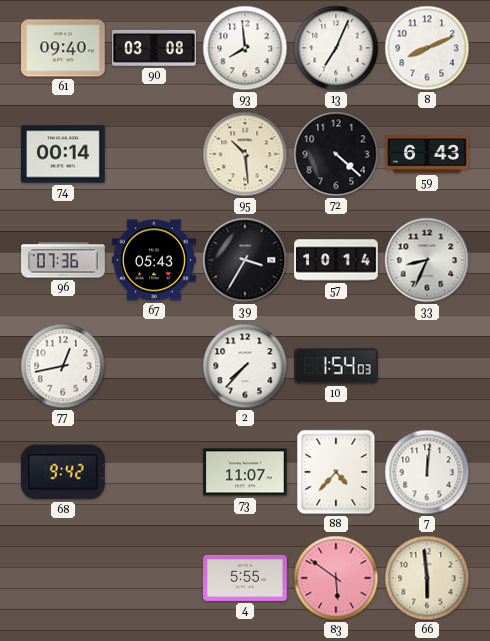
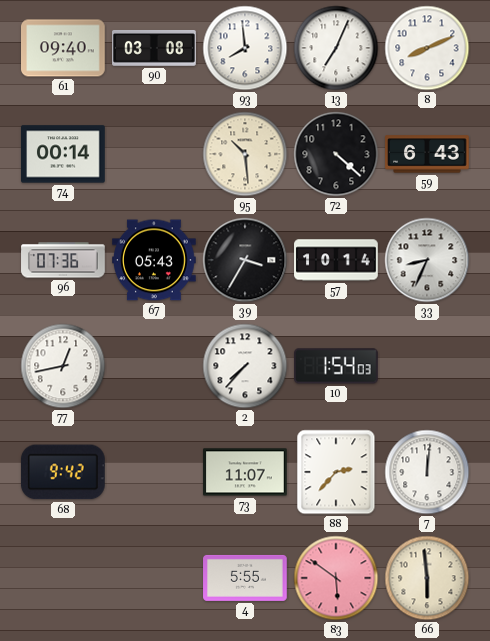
88: 4:37 -> 2:37
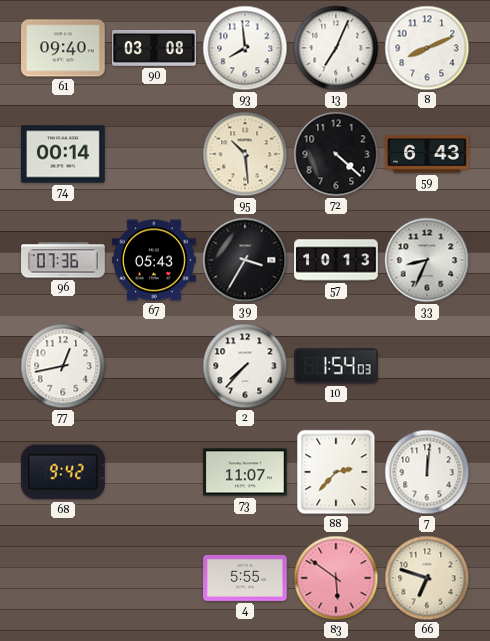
57: 10:14 -> 10:13
66: 5:59 -> 6:48
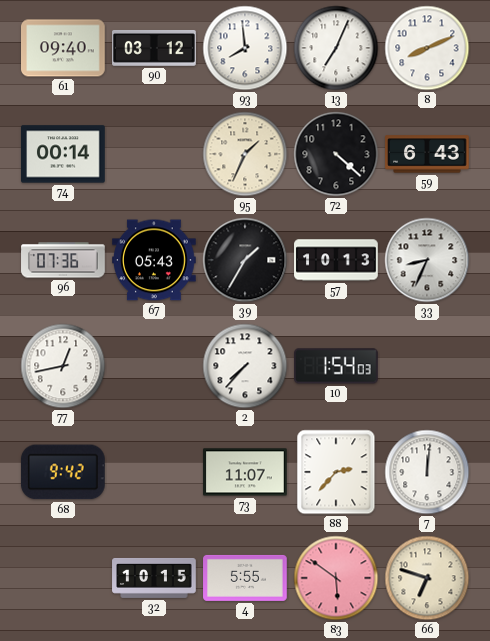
90: 03:08 -> 03:12
95: 10:29 -> 1:34
39: 3:35 -> 1:35
32: none -> 10:15
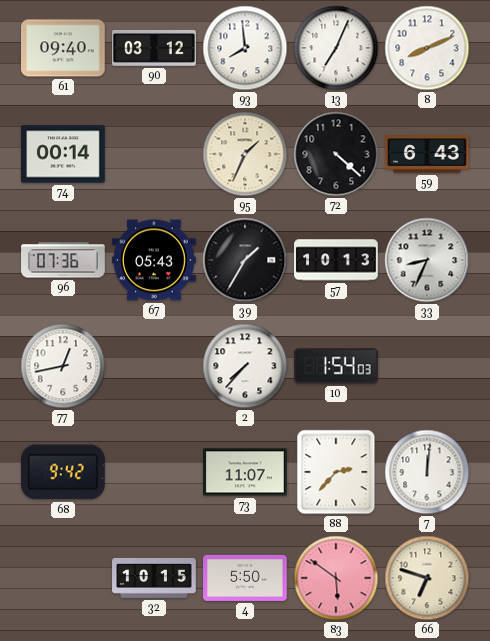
4: 5:55 -> 5:50
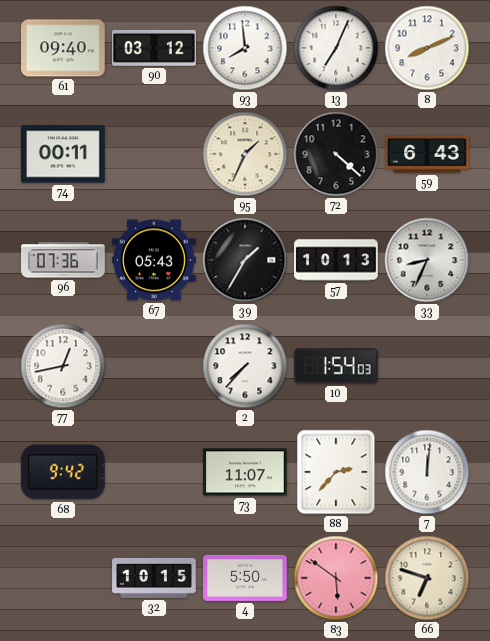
74: 00:14 -> 00:11
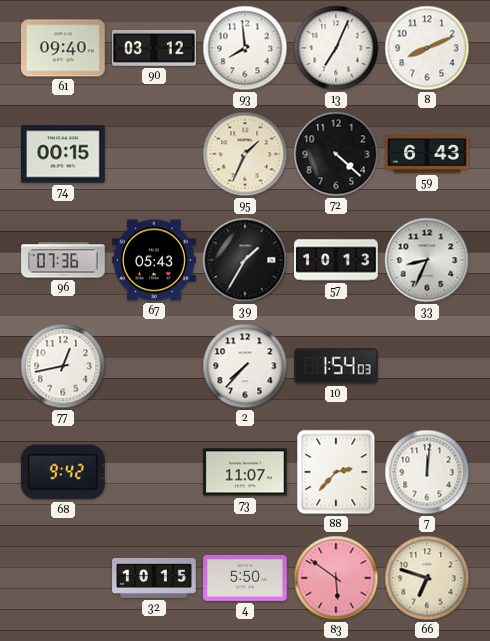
74: 00:11 -> 00:15
